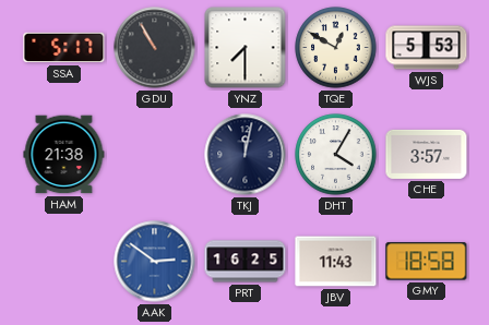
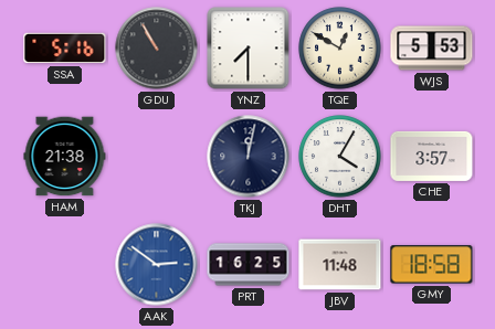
SSA: 5:17 -> 5:16
JBV: 11:43 -> 11:48
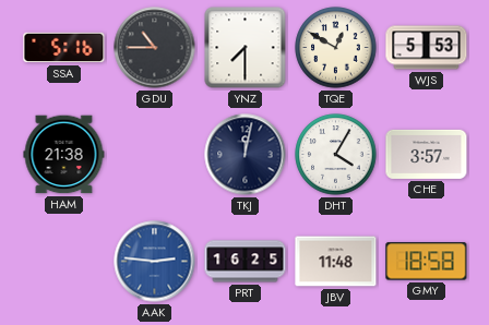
GDU: 10:55 -> 10:45
AAK: 2:51 -> 2:46
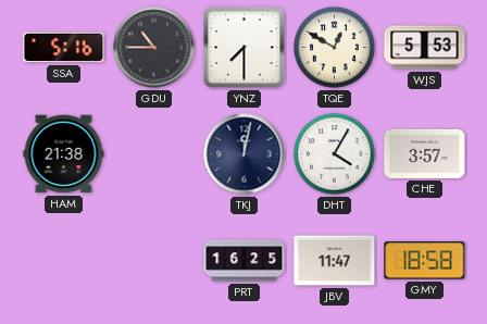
AAK: 2:46 -> none
JBV: 11:48 -> 11:47
